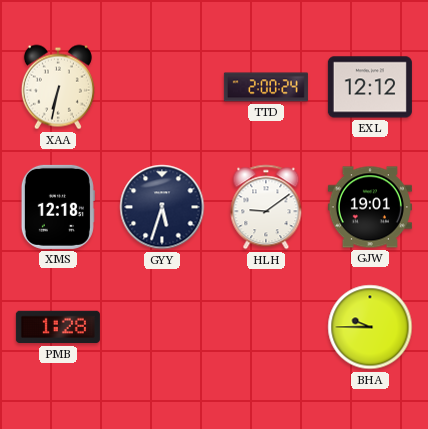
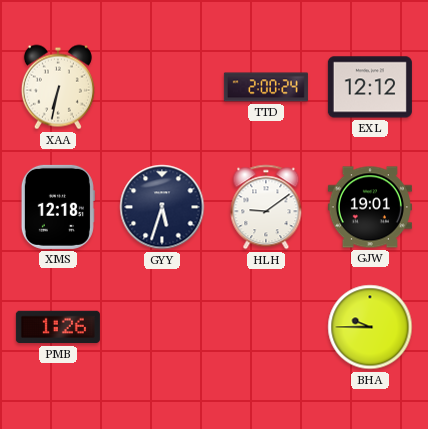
PMB: 1:28 -> 1:26
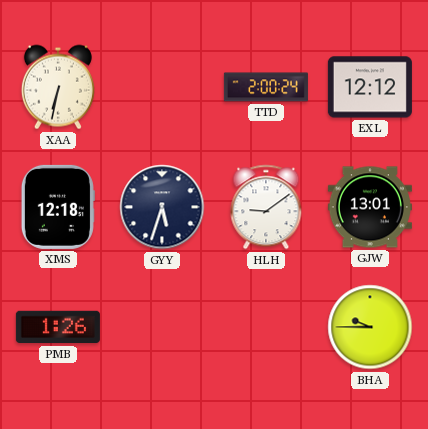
GJW: 19:01 -> 13:01
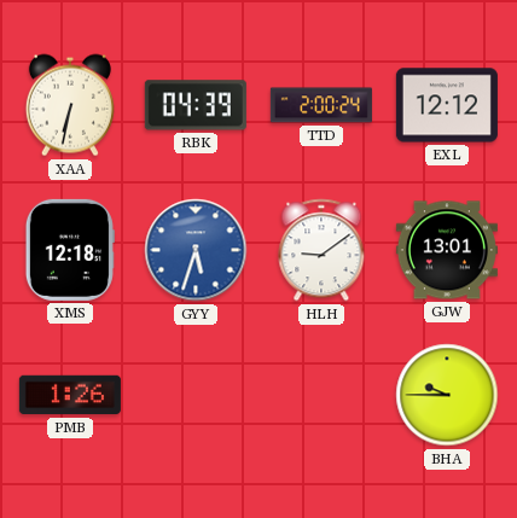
RBK: none -> 04:39
GYY dial: navy -> blue
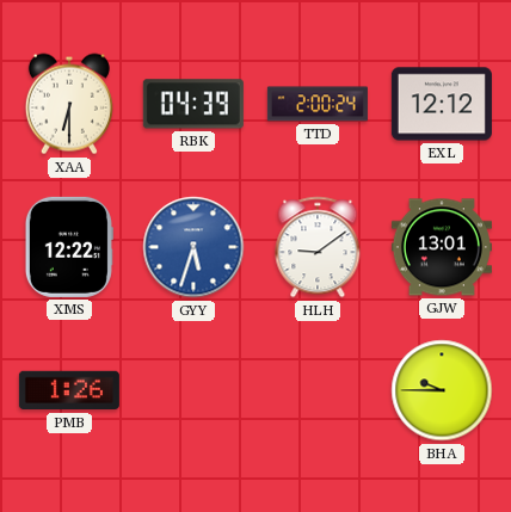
XAA: 6:32 -> 6:30
XMS: 12:18 -> 12:22
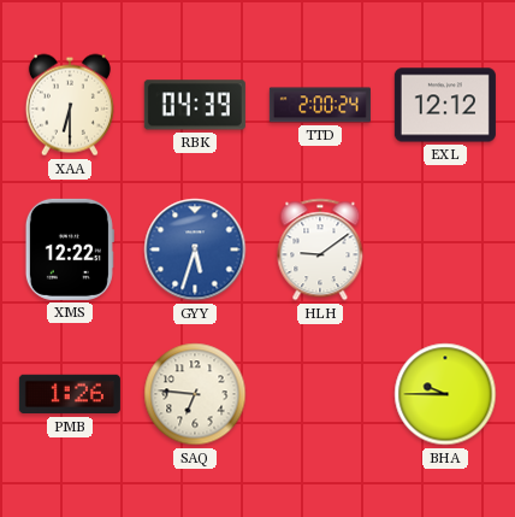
GJW: 13:01 -> none
SAQ: none -> 6:46
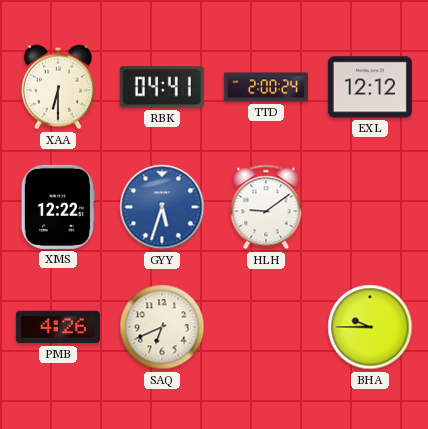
RBK: 04:39 -> 04:41
PMB: 1:26 -> 4:26
SAQ: 6:46 -> 6:41
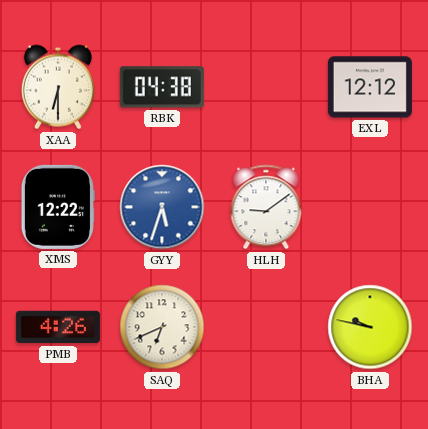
RBK: 04:41 -> 04:38
TTD: 2:00 -> none
BHA: 9:45 -> 9:47
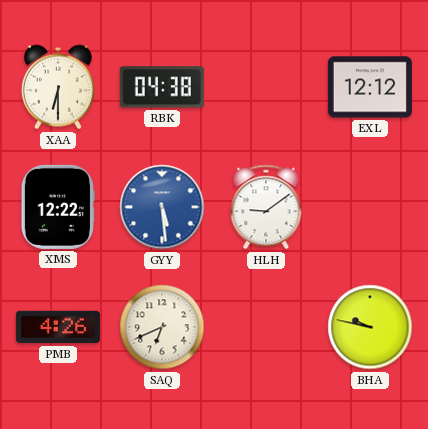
GYY: 5:33 -> 5:29
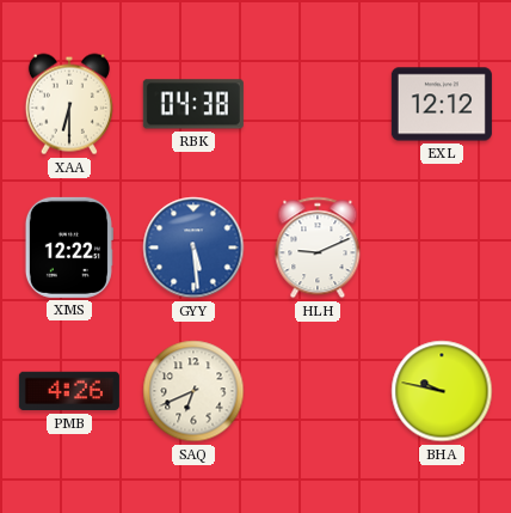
HLH: 9:09 -> 9:11
